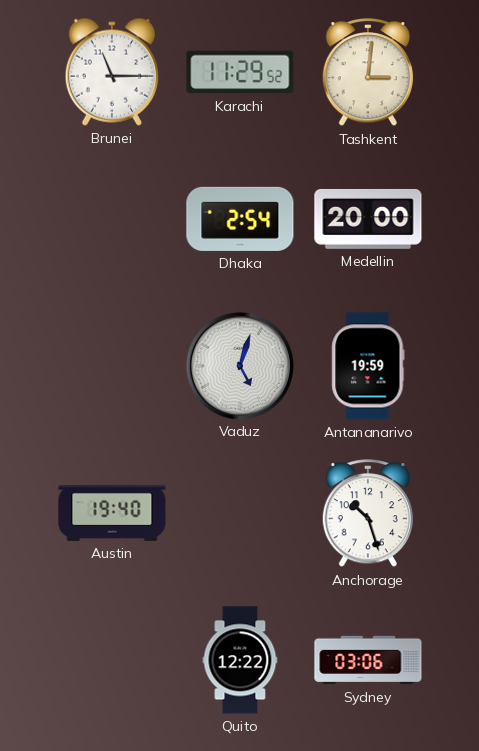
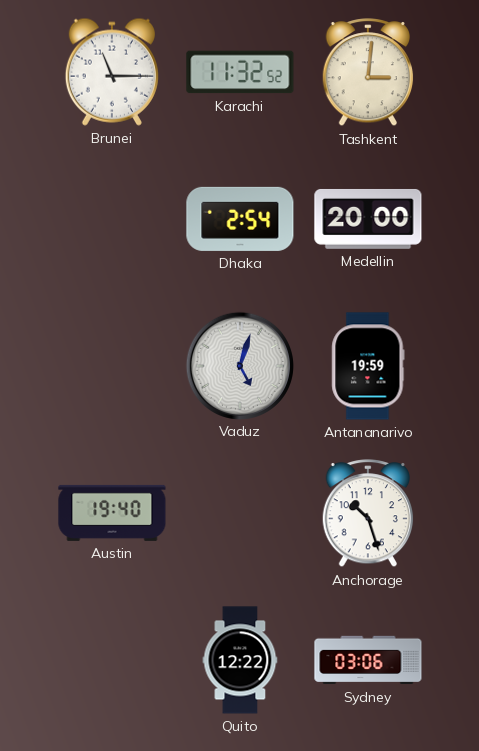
Karachi: 11:29 -> 11:32
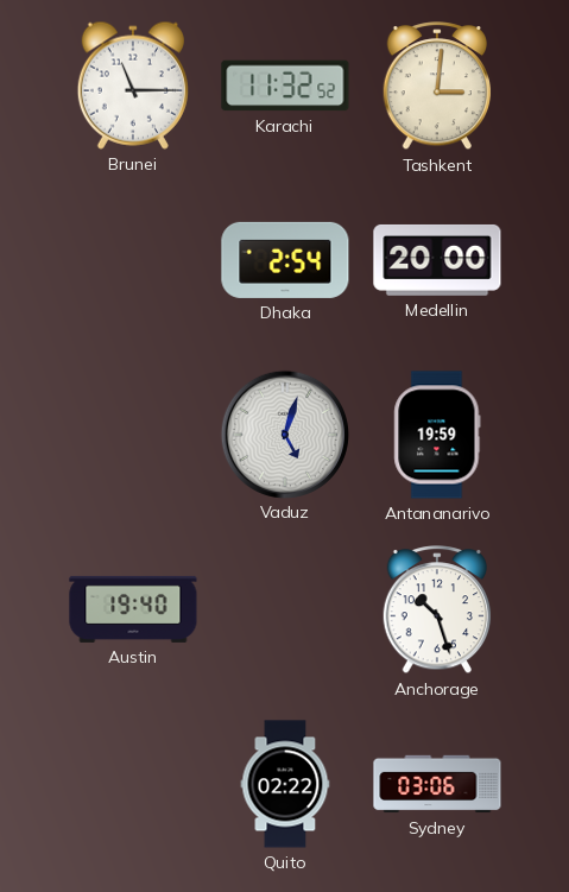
Quito: 12:22 -> 02:22
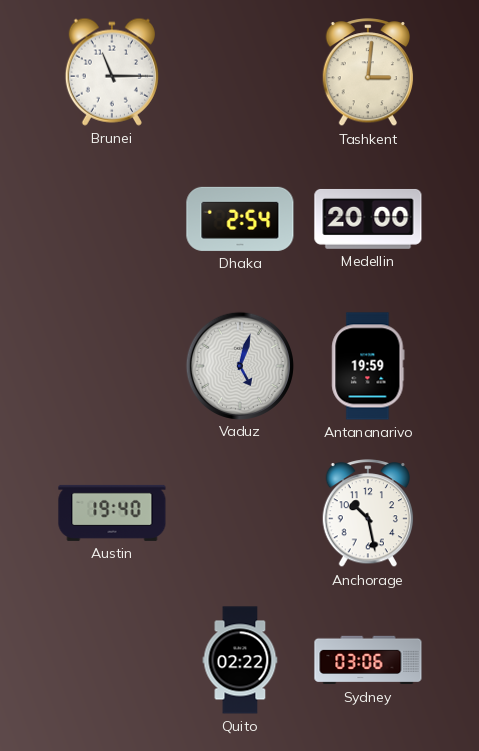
Karachi: 11:32 -> none
Anchorage: 10:27 -> 10:28
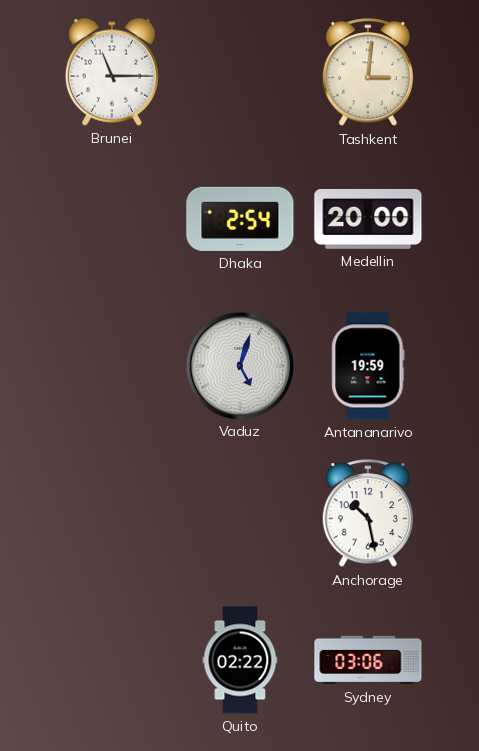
Austin: 19:40 -> none
